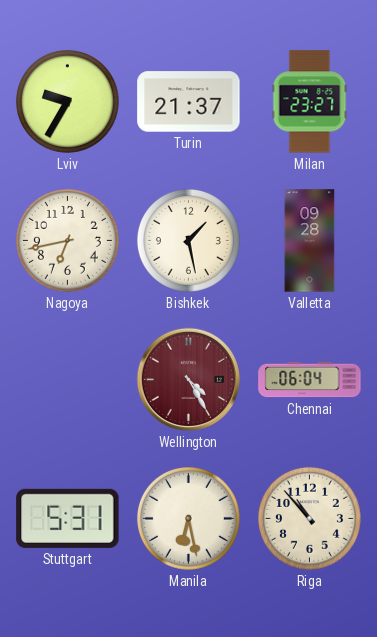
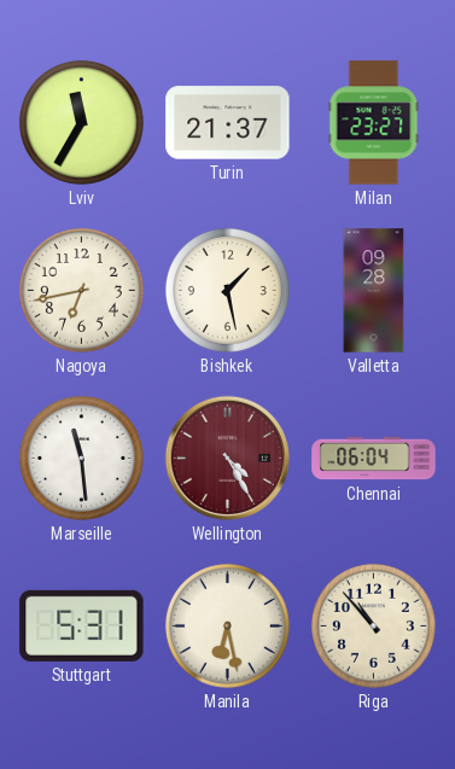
Lviv: 9:35 -> 11:35
Marseille: none -> 11:29
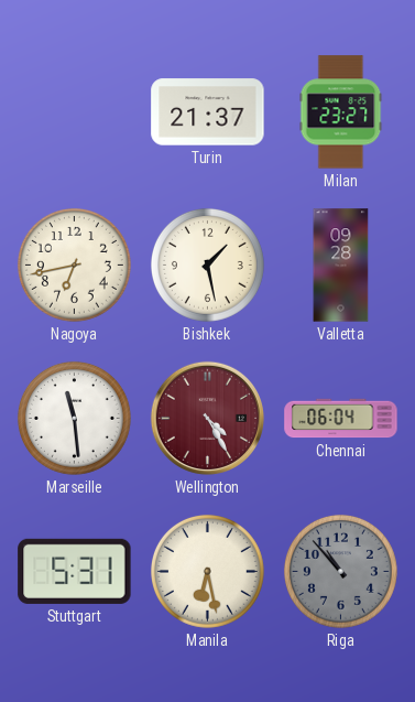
Lviv: 11:35 -> none
Riga dial: cream -> grey
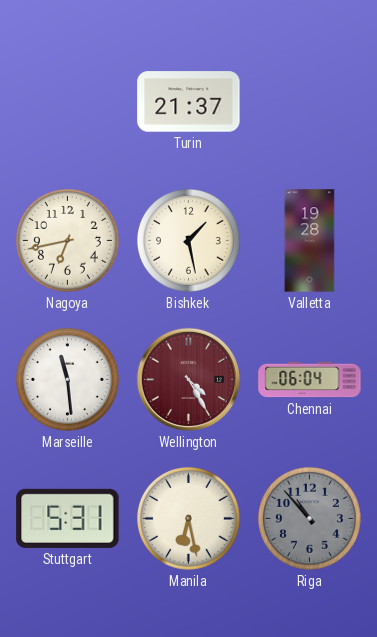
Milan: 23:27 -> none
Valletta: 09:28 -> 19:28
